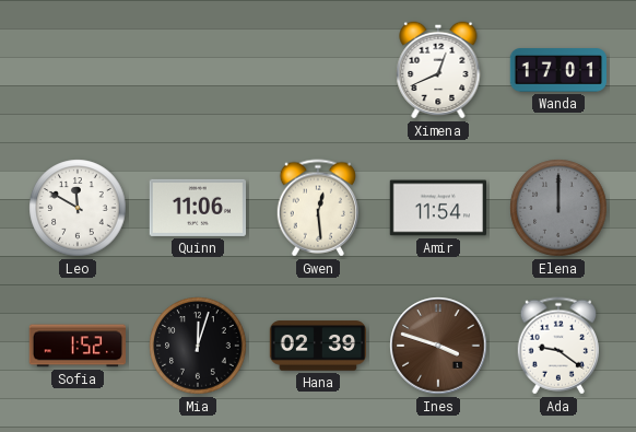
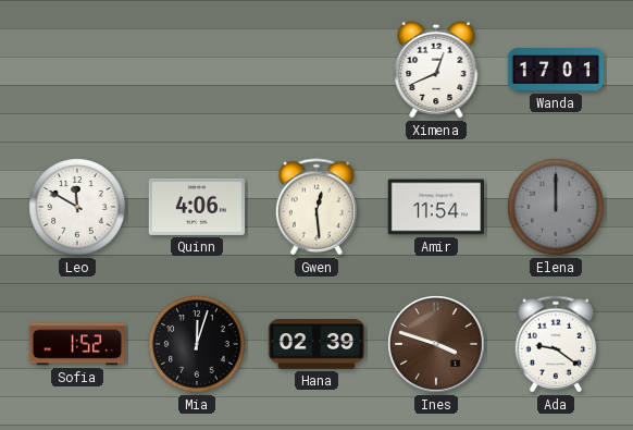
Quinn: 11:06 -> 4:06
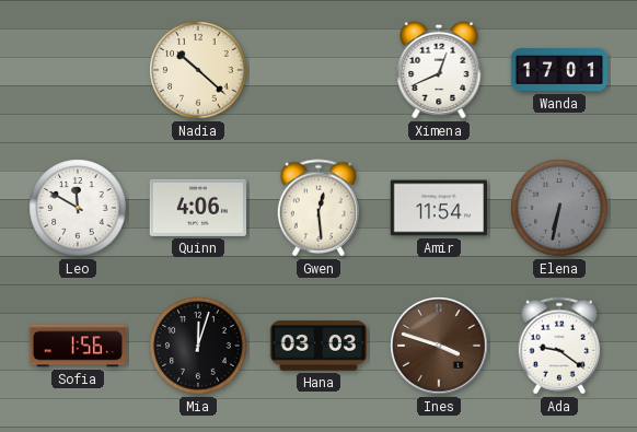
Nadia: none -> 10:22
Elena: 12:00 -> 6:32
Sofia: 1:52 -> 1:56
Hana: 02:39 -> 03:03
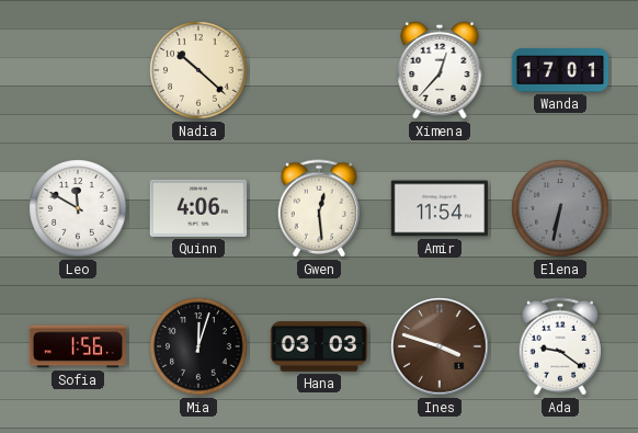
Ximena: 12:41 -> 12:37
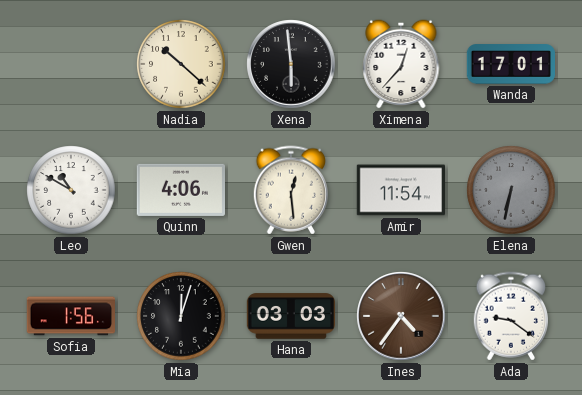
Xena: none -> 5:59
Leo: 11:50 -> 10:50
Ines: 3:48 -> 4:36
